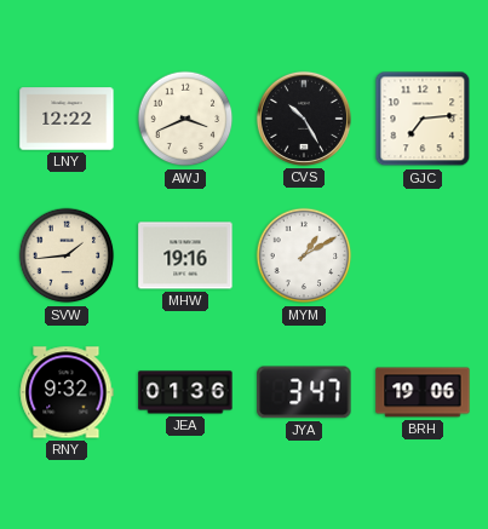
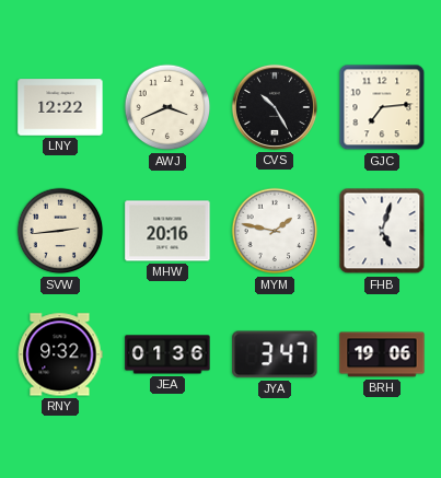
SVW: 1:44 -> 2:44
MHW: 19:16 -> 20:16
MYM: 1:10 -> 1:47
FHB: none -> 5:03
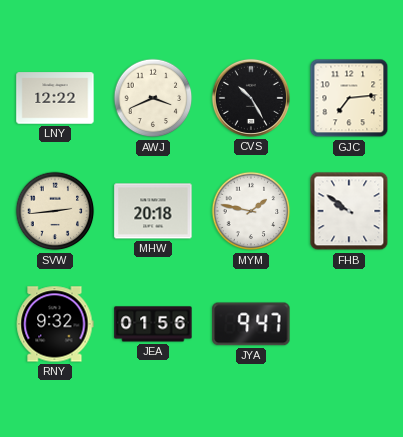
MHW: 20:16 -> 20:18
FHB: 5:03 -> 9:51
JEA: 01:36 -> 01:56
JYA: 3:47 -> 9:47
BRH: 19:06 -> none
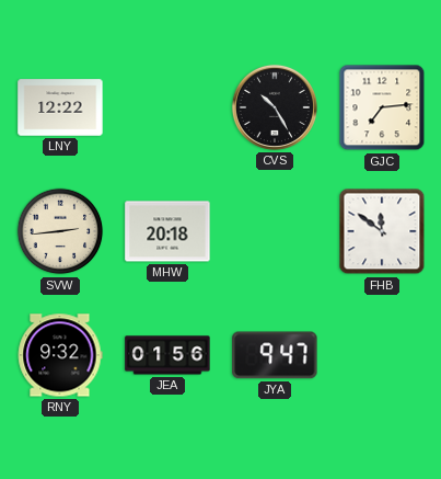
AWJ: 3:41 -> none
MYM: 1:47 -> none
FHB: 9:51 -> 11:51
